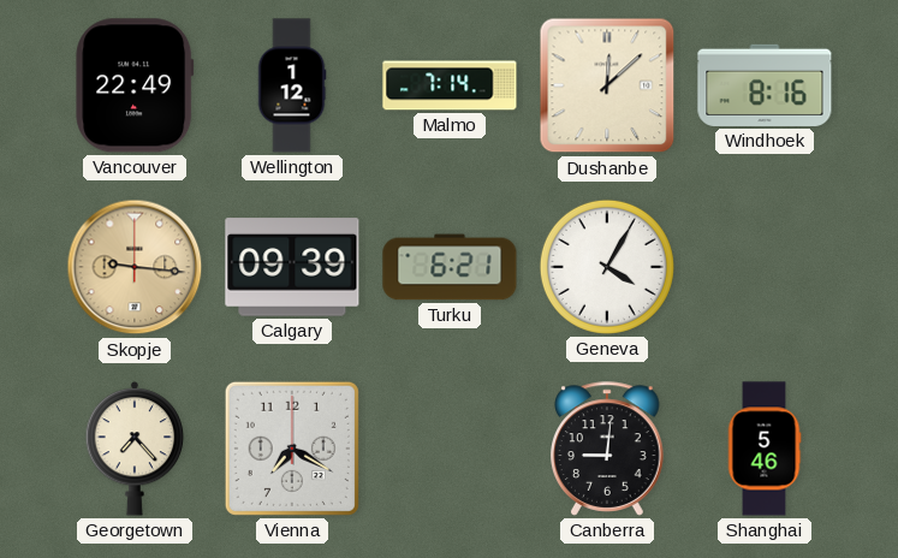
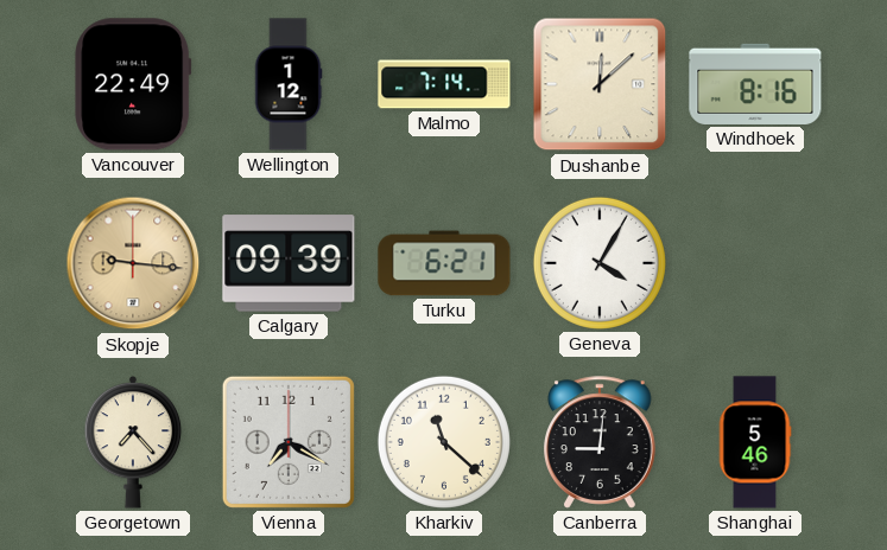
Kharkiv: none -> 11:22
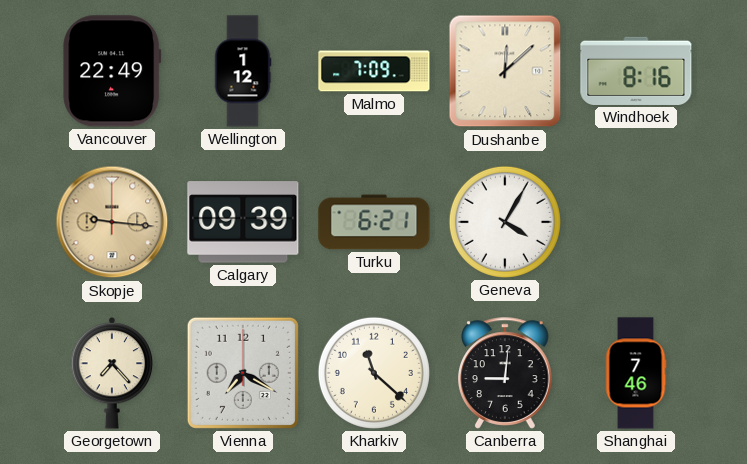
Malmo: 7:14 -> 7:09
Shanghai: 5:46 -> 7:46
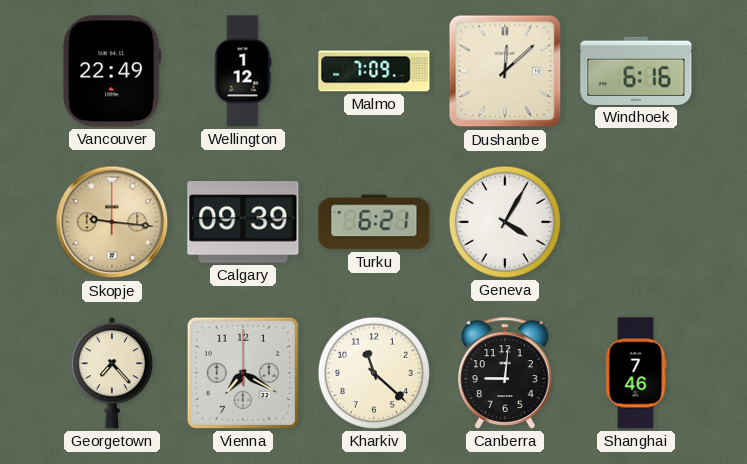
Windhoek: 8:16 -> 6:16
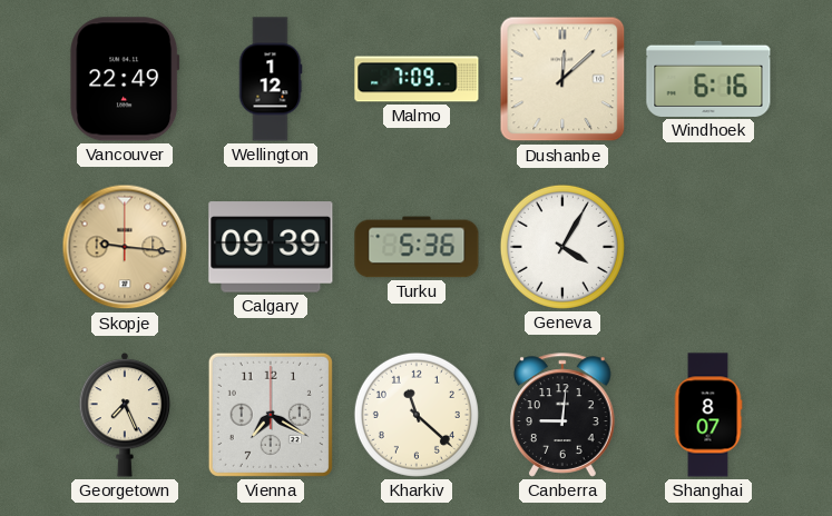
Turku: 6:21 -> 5:36
Georgetown: 7:23 -> 7:26
Shanghai: 7:46 -> 8:07
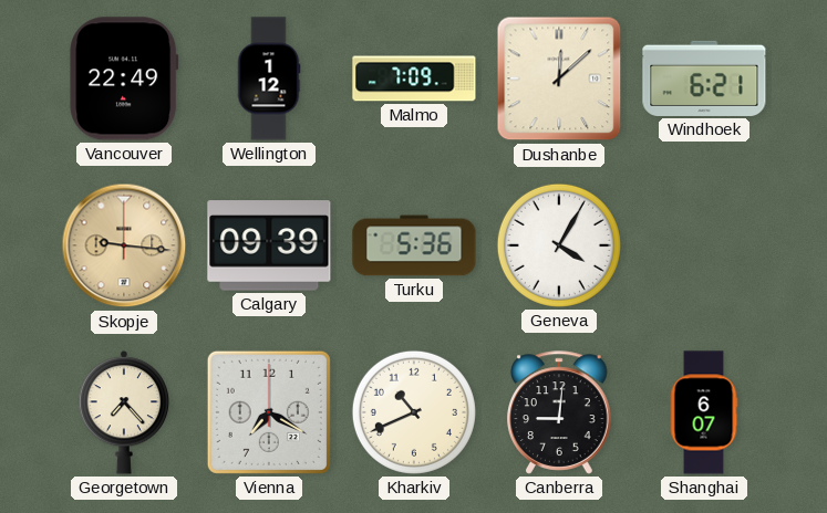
Windhoek: 6:16 -> 6:21
Georgetown: 7:26 -> 7:23
Kharkiv: 11:22 -> 10:41
Shanghai: 8:07 -> 6:07
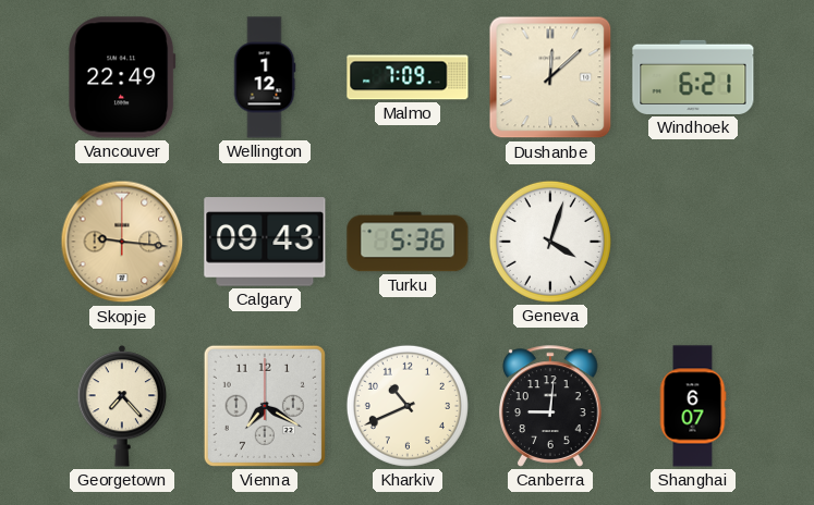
Calgary: 09:39 -> 09:43
Geneva: 4:05 -> 4:03
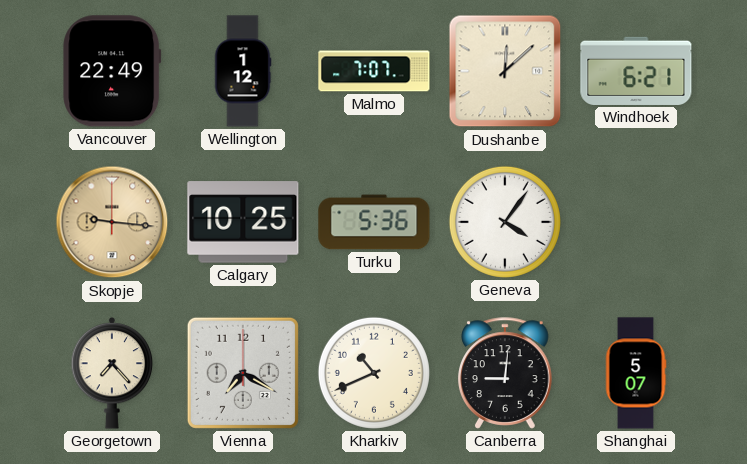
Malmo: 7:09 -> 7:07
Calgary: 09:43 -> 10:25
Geneva: 4:03 -> 4:06
Shanghai: 6:07 -> 5:07
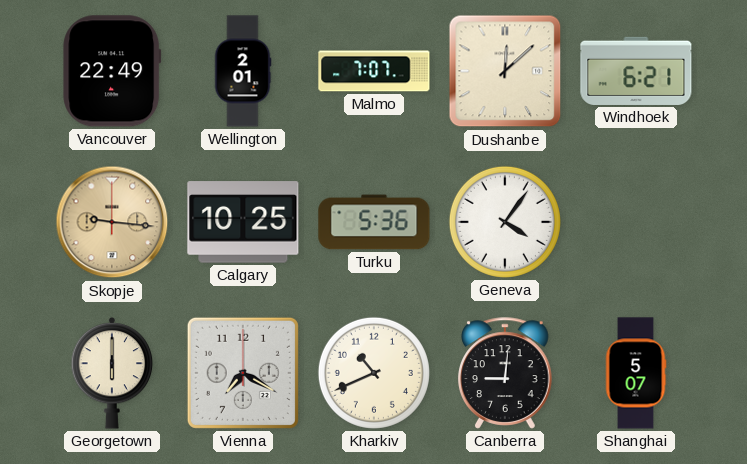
Wellington: 1:12 -> 2:01
Georgetown: 7:23 -> 6:00
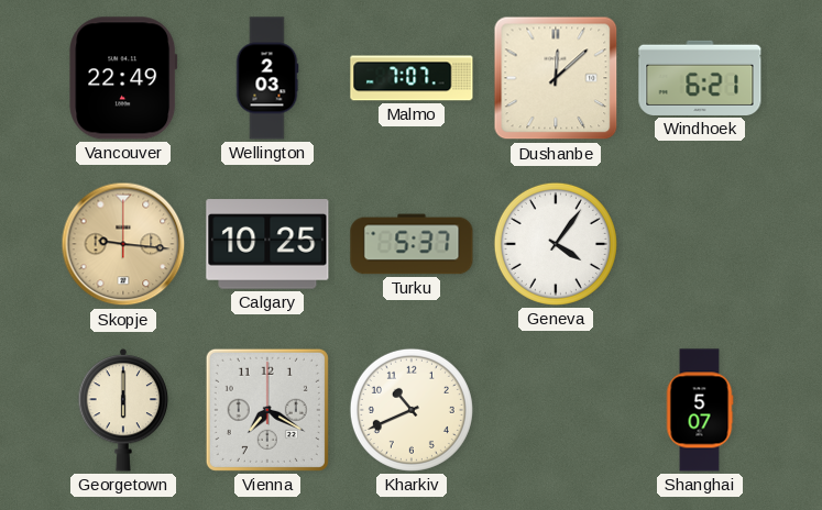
Wellington: 2:01 -> 2:03
Turku: 5:36 -> 5:37
Canberra: 9:01 -> none
